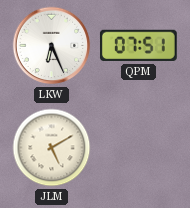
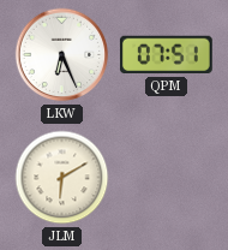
JLM: 5:10 -> 6:10
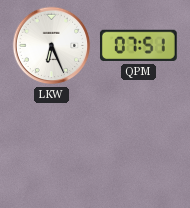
JLM: 6:10 -> none
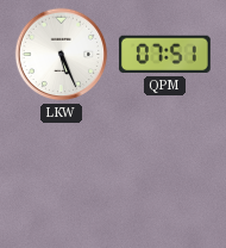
LKW: 6:26 -> 5:26
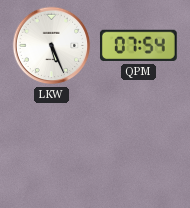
QPM: 07:51 -> 07:54
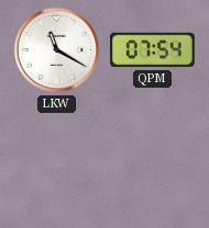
LKW: 5:26 -> 11:20
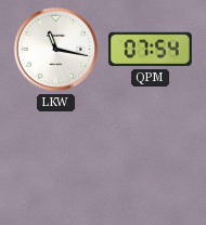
LKW: 11:20 -> 11:17
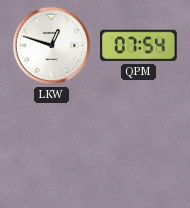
LKW: 11:17 -> 12:48
